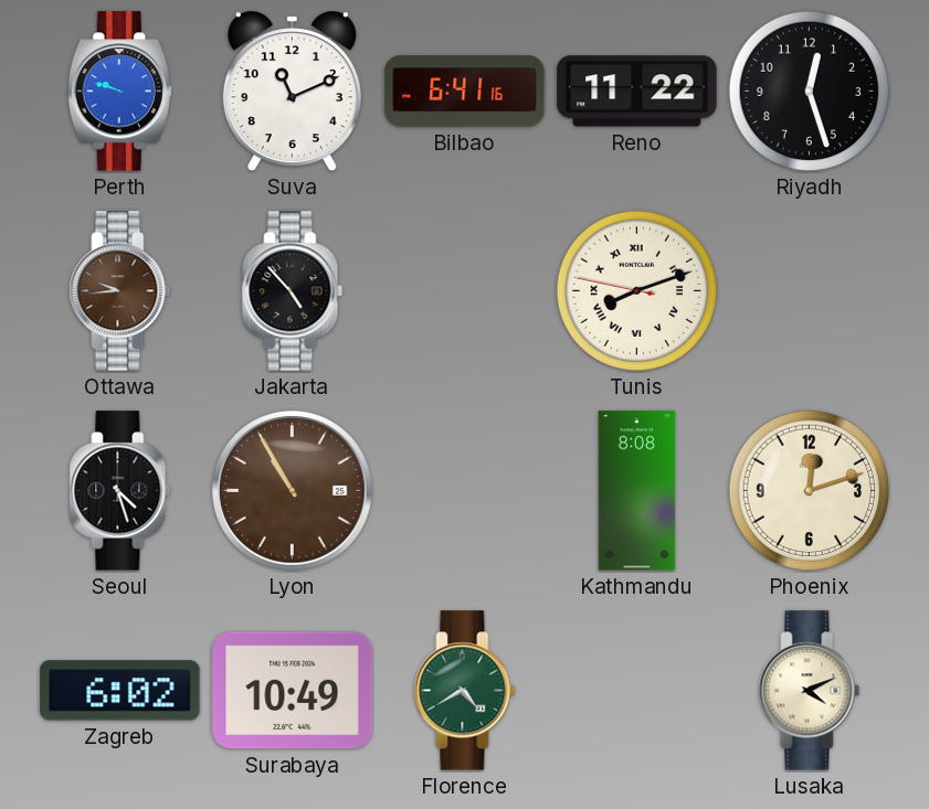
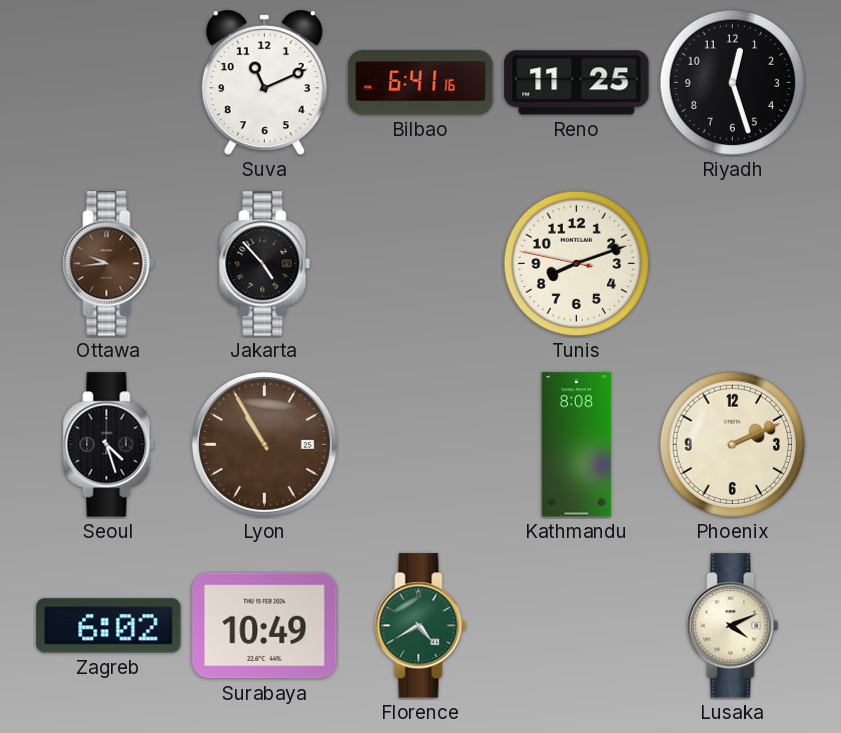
Perth: 9:48 -> none
Reno: 11:22 -> 11:25
Tunis numerals: Roman -> Arabic
Phoenix: 12:12 -> 2:11
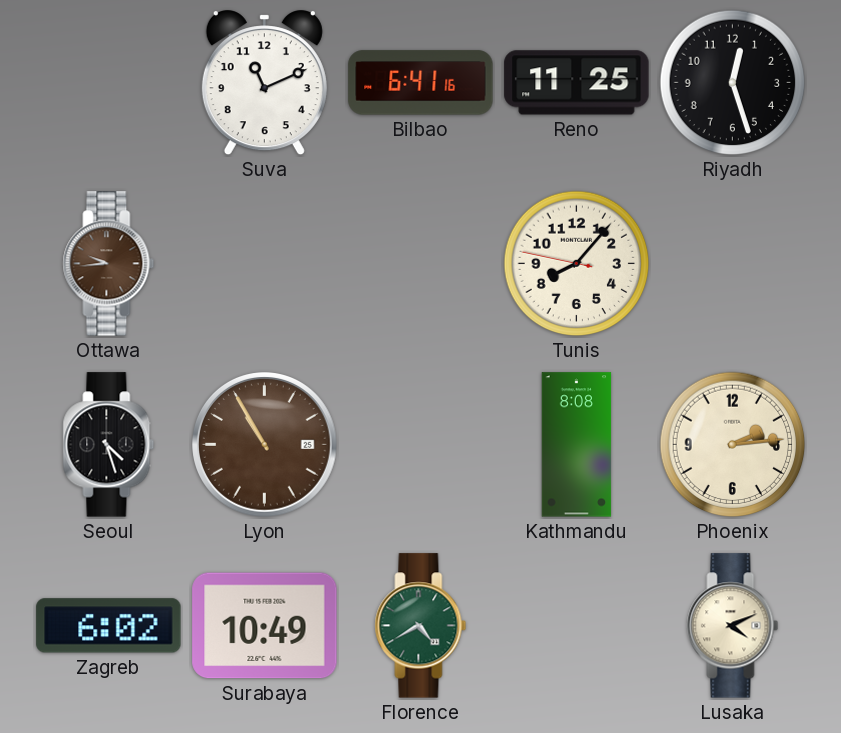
Jakarta: 4:53 -> none
Tunis: 8:11 -> 8:06
Phoenix: 2:11 -> 2:14
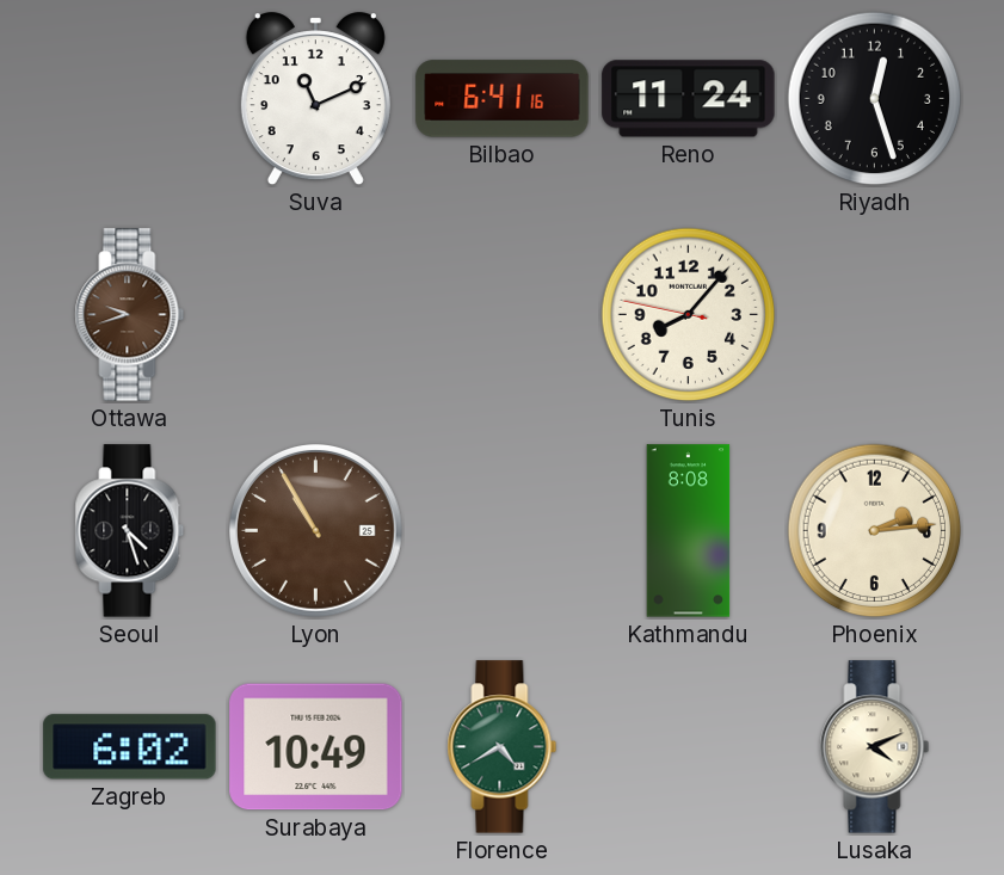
Reno: 11:25 -> 11:24
Ottawa: 9:44 -> 9:42
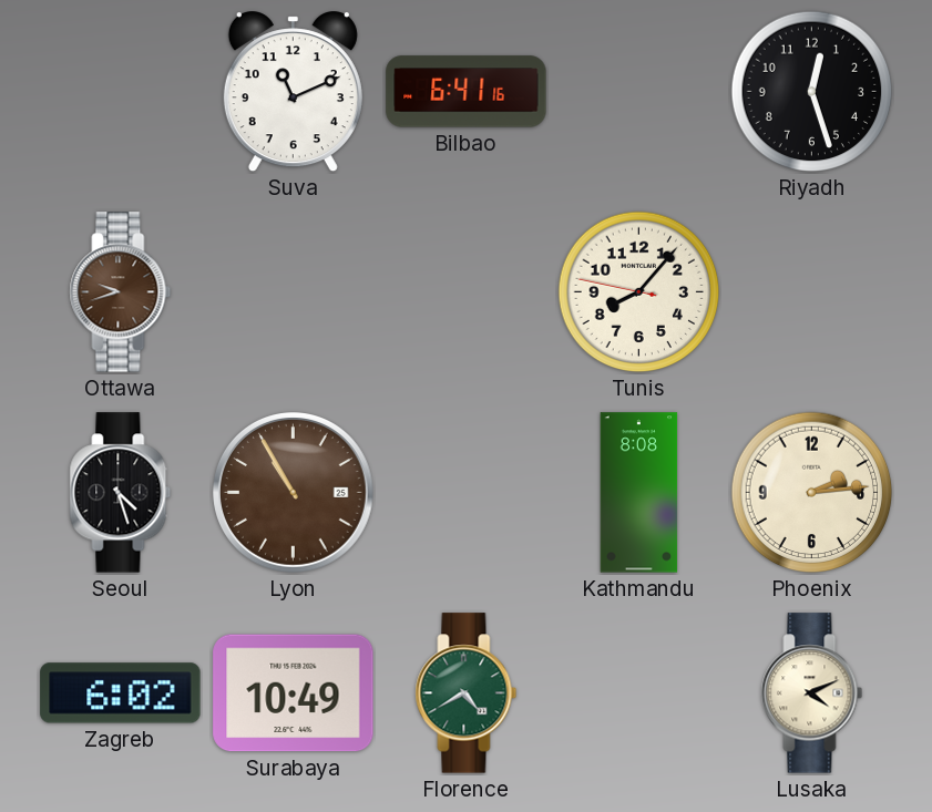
Reno: 11:24 -> none
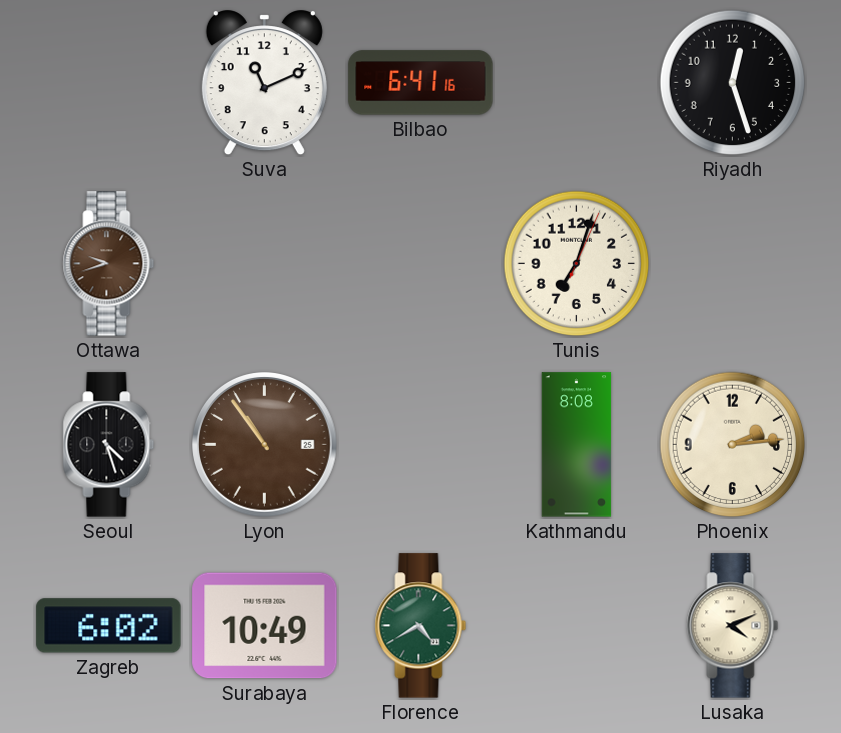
Tunis: 8:06 -> 7:03
Lyon: 10:55 -> 10:54
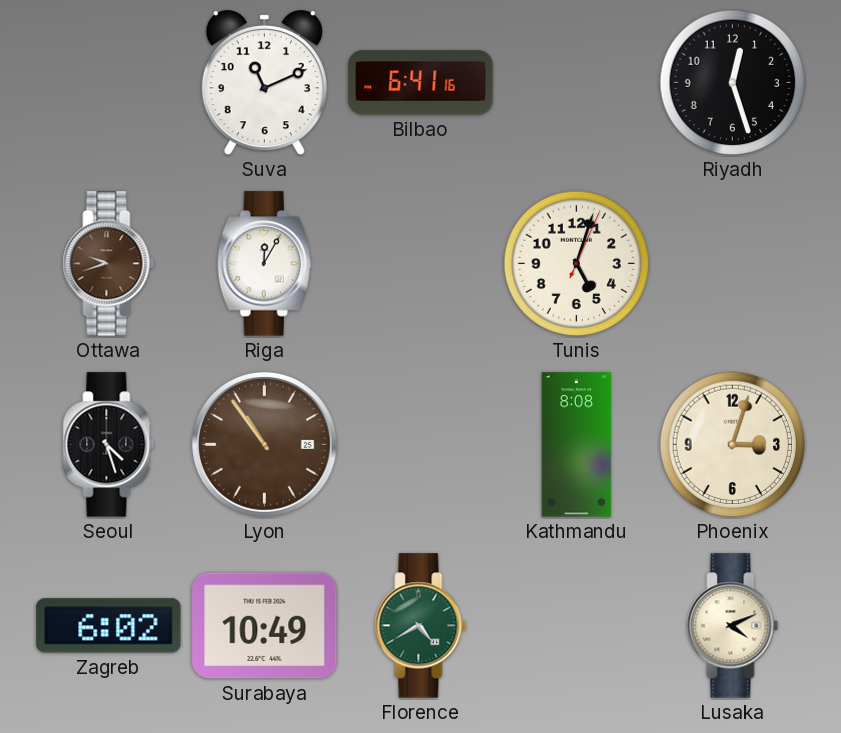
Riga: none -> 12:05
Tunis: 7:03 -> 5:03
Phoenix: 2:14 -> 3:03
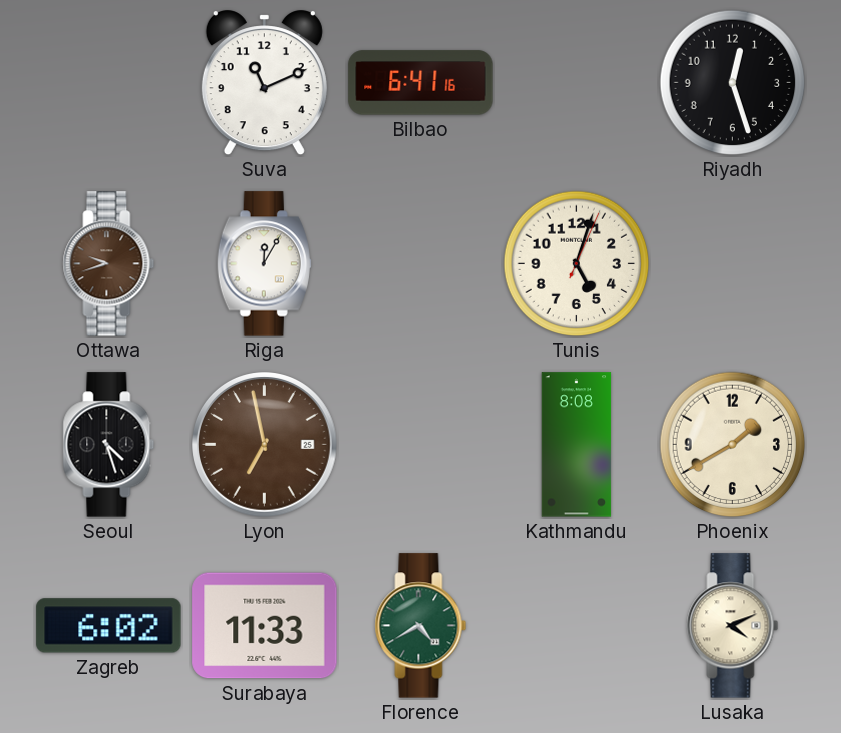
Lyon: 10:54 -> 6:58
Phoenix: 3:03 -> 1:40
Surabaya: 10:49 -> 11:33
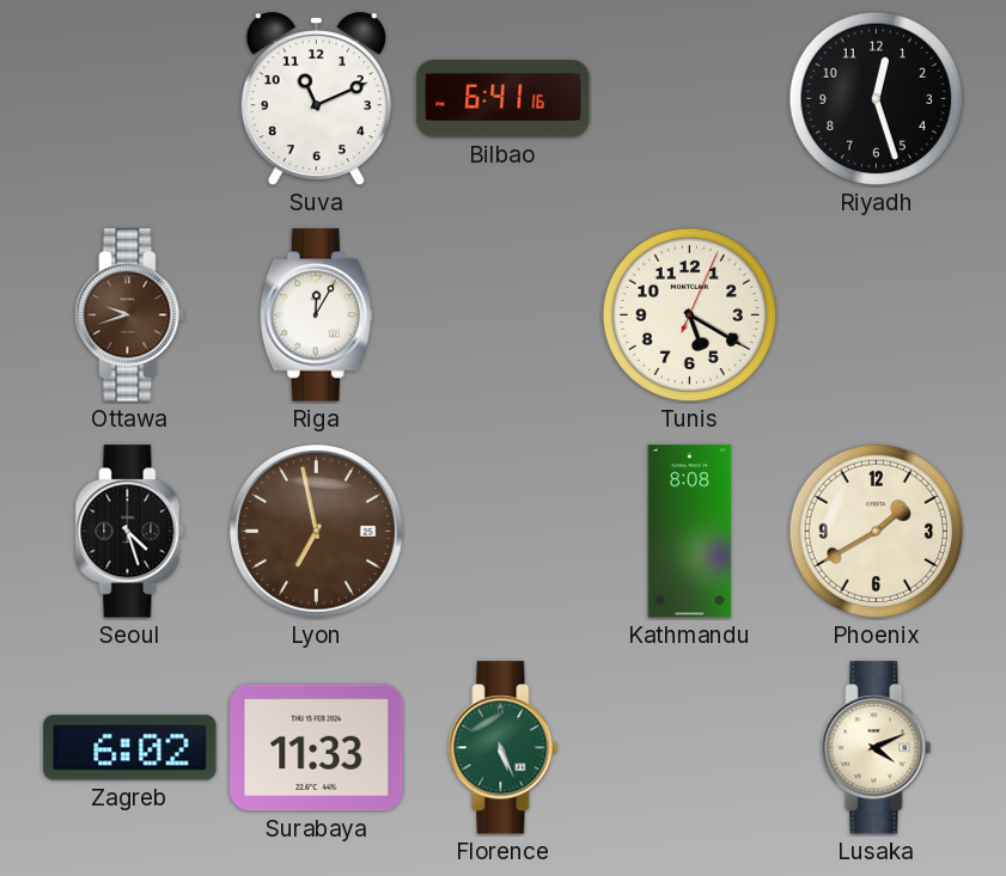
Tunis: 5:03 -> 5:20
Florence: 4:40 -> 5:26
